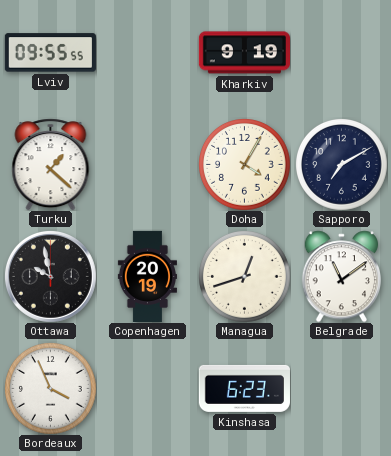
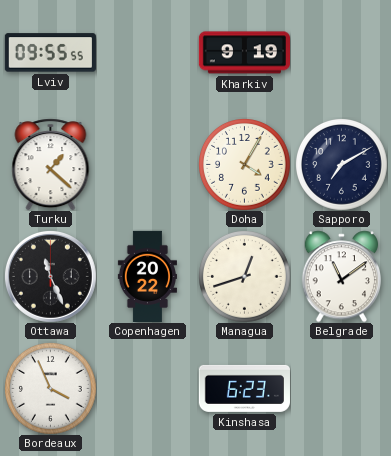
Ottawa: 9:58 -> 11:26
Copenhagen: 20:19 -> 20:22
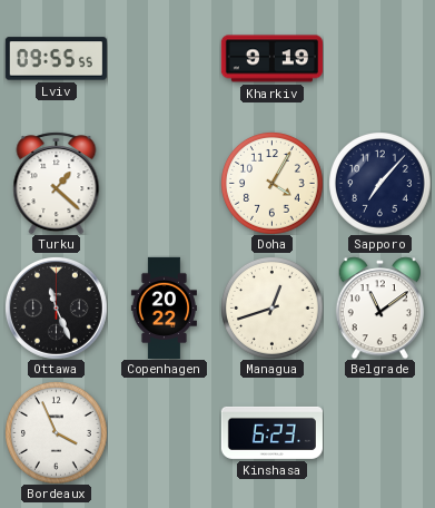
Sapporo: 7:10 -> 7:07
